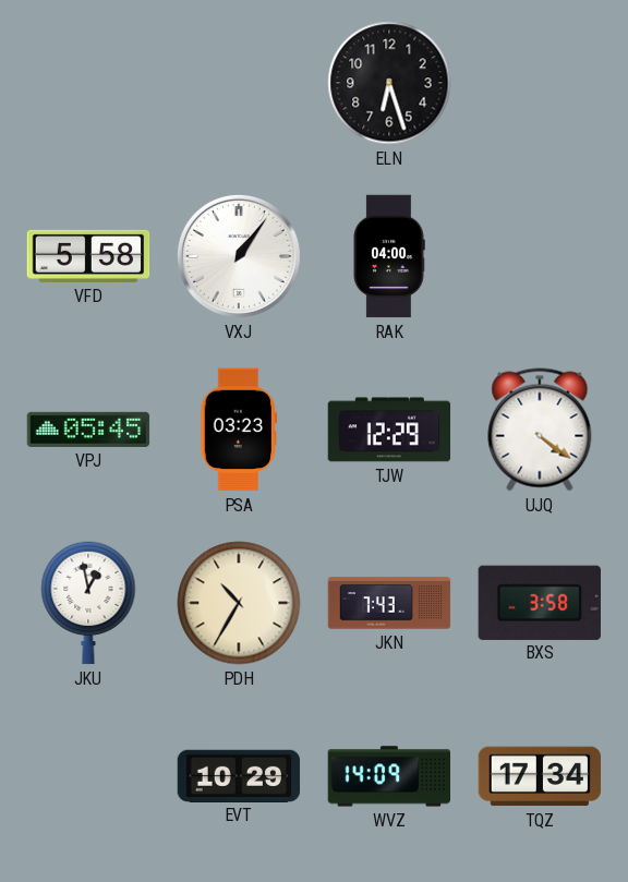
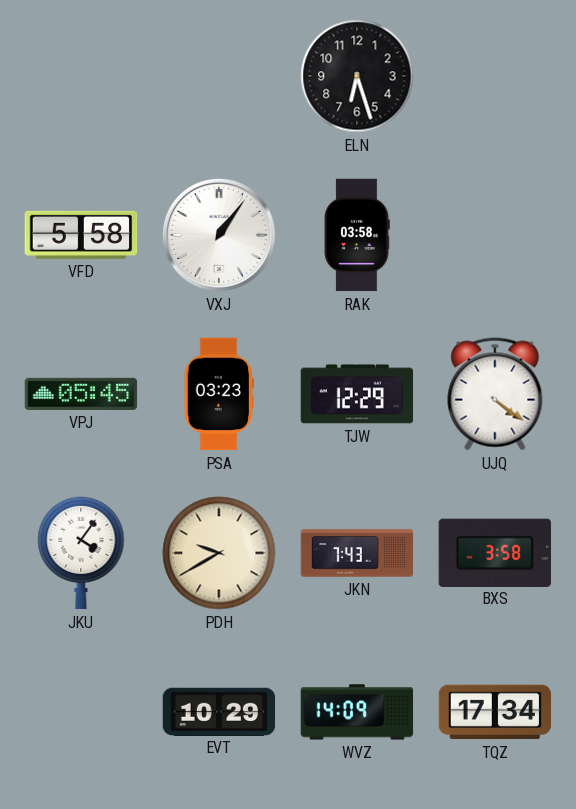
RAK: 04:00 -> 03:58
JKU: 12:58 -> 4:06
PDH: 10:35 -> 9:40
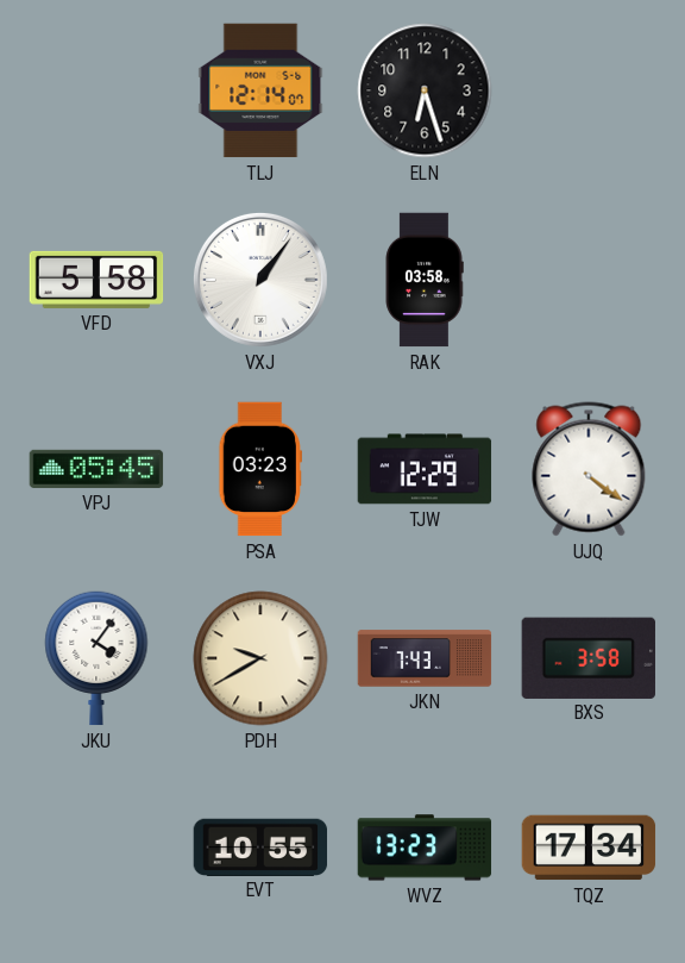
TLJ: none -> 12:14
EVT: 10:29 -> 10:55
WVZ: 14:09 -> 13:23
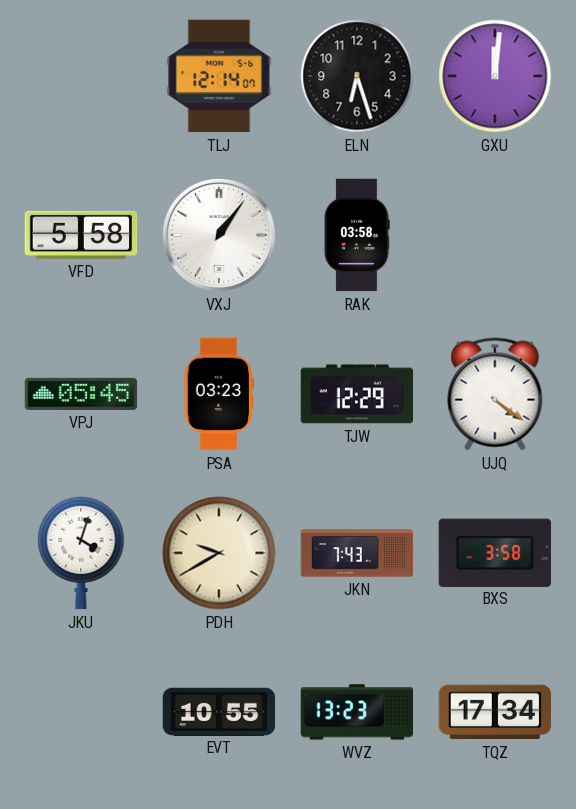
GXU: none -> 12:01
JKU: 4:06 -> 4:03
